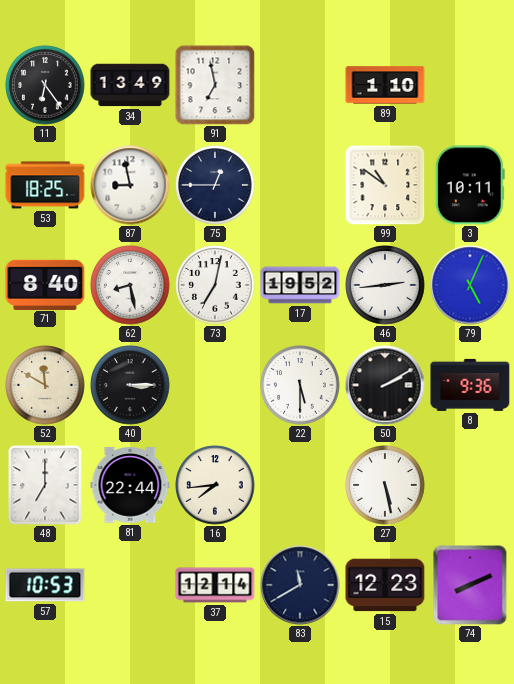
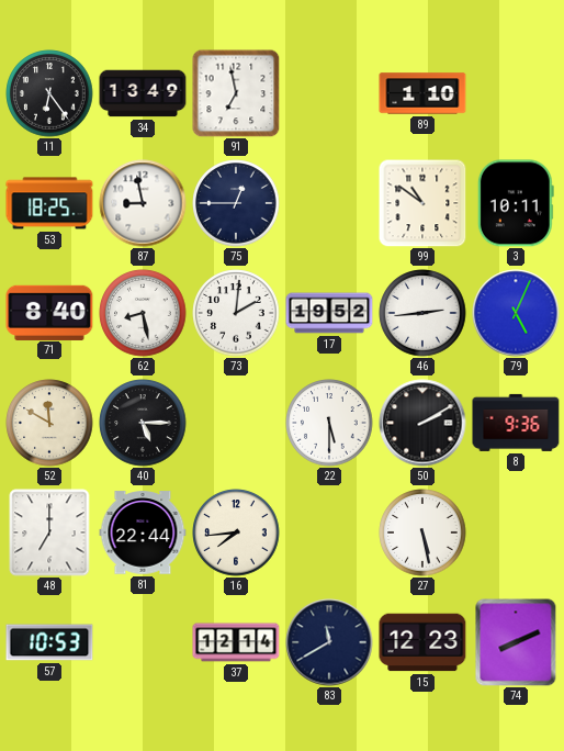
73: 7:02 -> 2:01
40: 3:15 -> 5:15
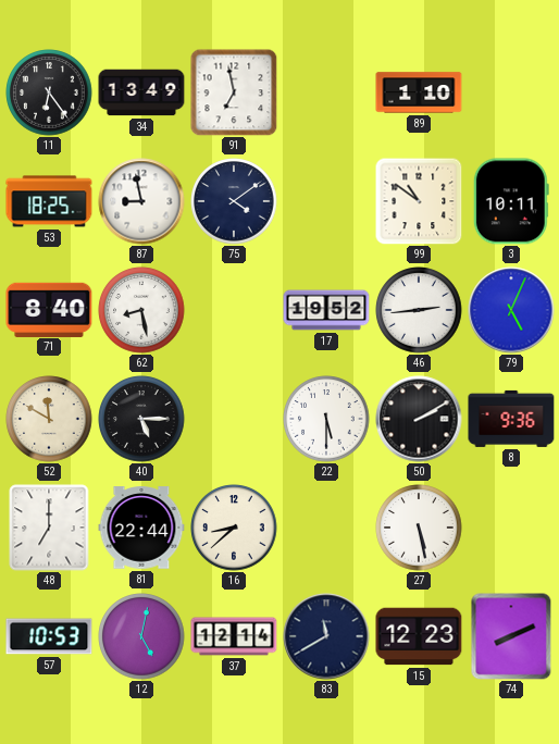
75: 12:45 -> 4:09
73: 2:01 -> none
16: 7:44 -> 8:38
12: none -> 5:02
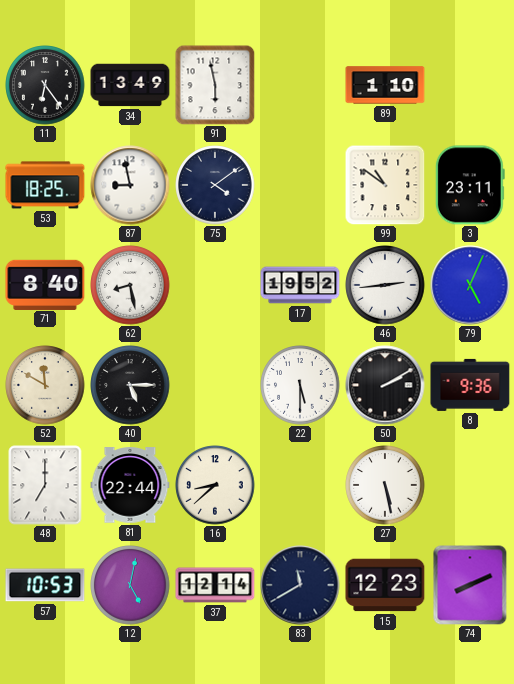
91: 6:58 -> 5:58
3: 10:11 -> 23:11
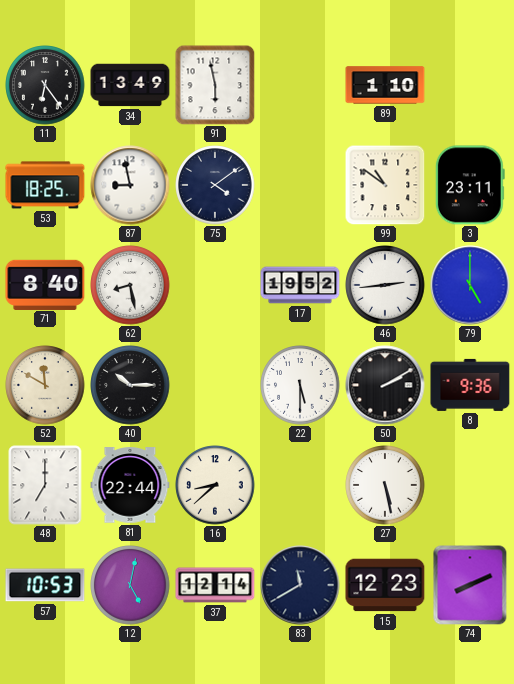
79: 5:04 -> 5:00
40: 5:15 -> 10:15
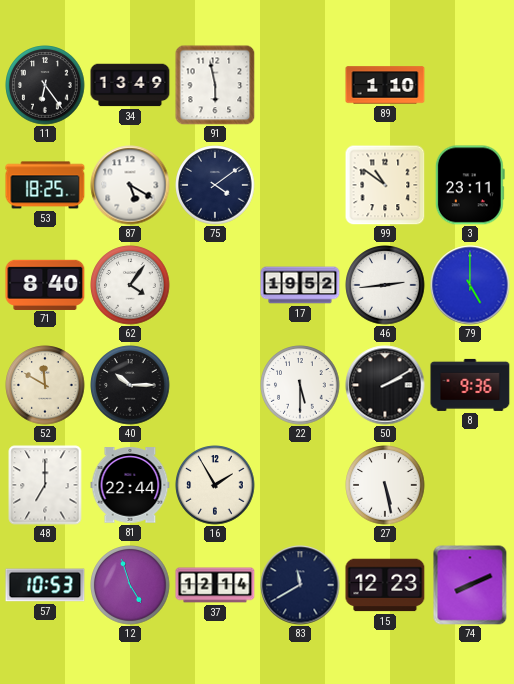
87: 8:58 -> 5:20
62: 8:28 -> 4:06
16: 8:38 -> 1:55
12: 5:02 -> 4:57
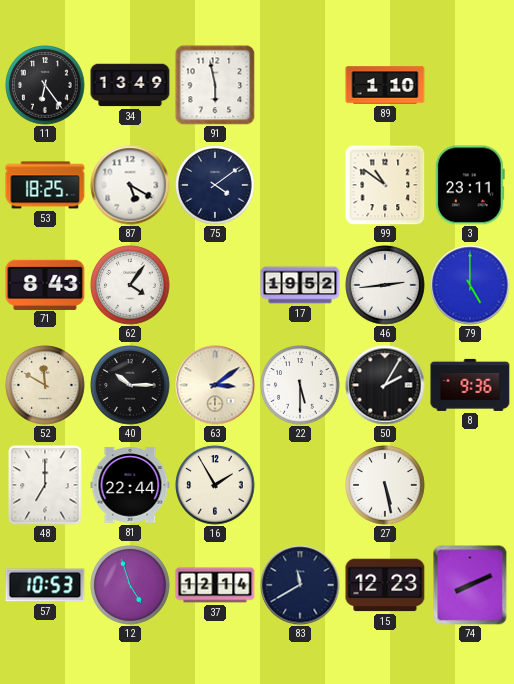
71: 8:40 -> 8:43
63: none -> 3:09
50: 2:10 -> 2:05
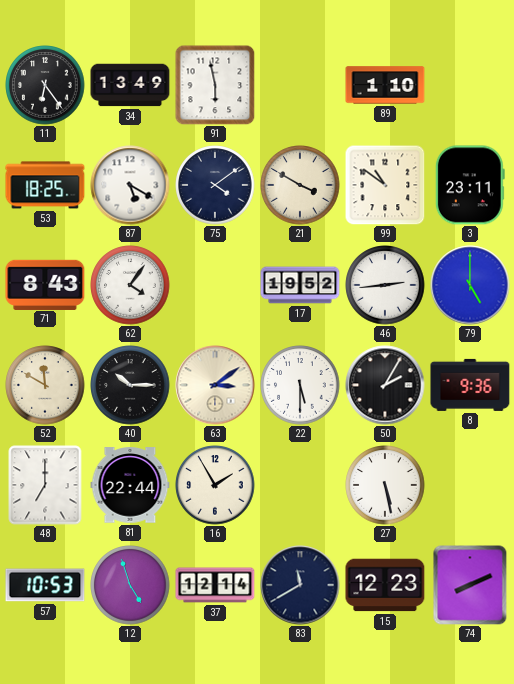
21: none -> 3:50
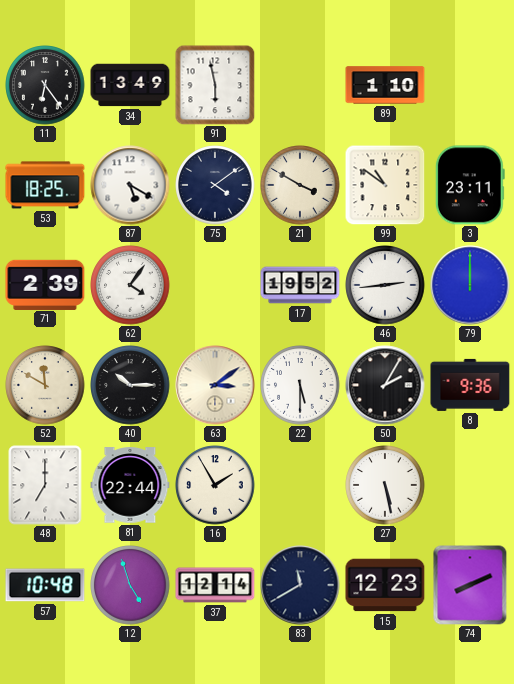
71: 8:43 -> 2:39
79: 5:00 -> 12:00
57: 10:53 -> 10:48
